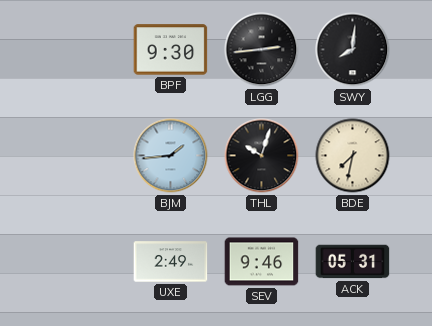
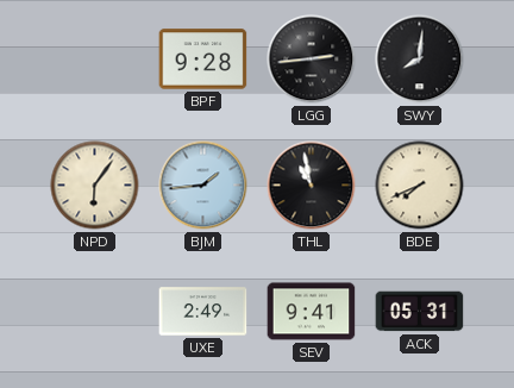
BPF: 9:30 -> 9:28
NPD: none -> 6:06
THL: 10:03 -> 10:58
BDE: 7:32 -> 7:41
SEV: 9:46 -> 9:41
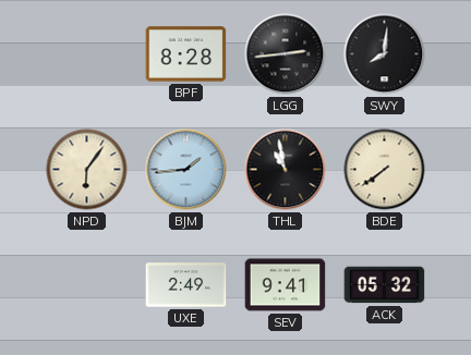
BPF: 9:28 -> 8:28
BDE: 7:41 -> 7:39
ACK: 05:31 -> 05:32
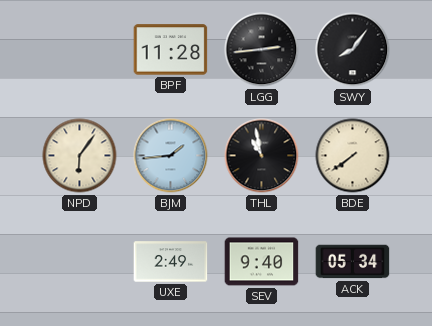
BPF: 8:28 -> 11:28
SWY: 8:01 -> 8:06
SEV: 9:41 -> 9:40
ACK: 05:32 -> 05:34
